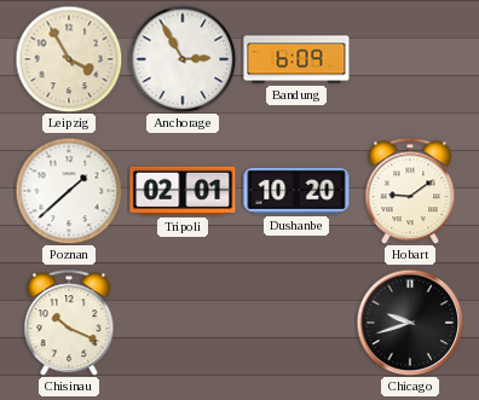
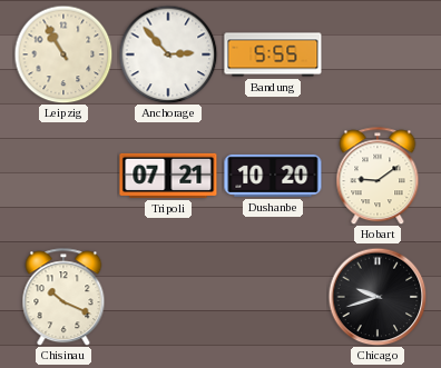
Leipzig: 3:55 -> 10:55
Anchorage: 2:55 -> 2:53
Bandung: 6:09 -> 5:55
Poznan: 1:38 -> none
Tripoli: 02:01 -> 07:21
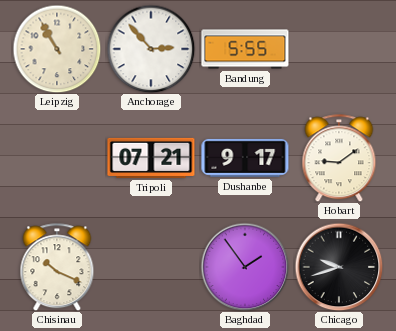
Dushanbe: 10:20 -> 9:17
Baghdad: none -> 1:54
